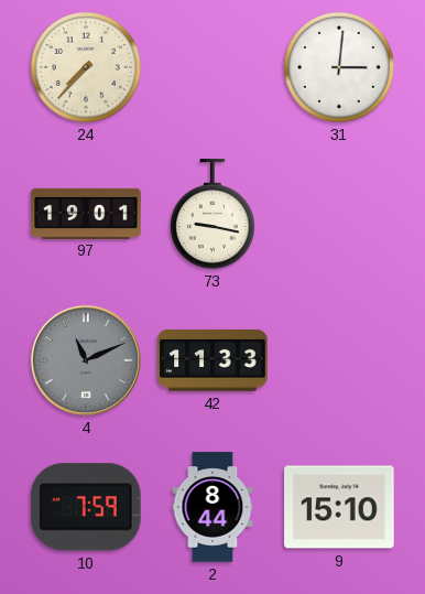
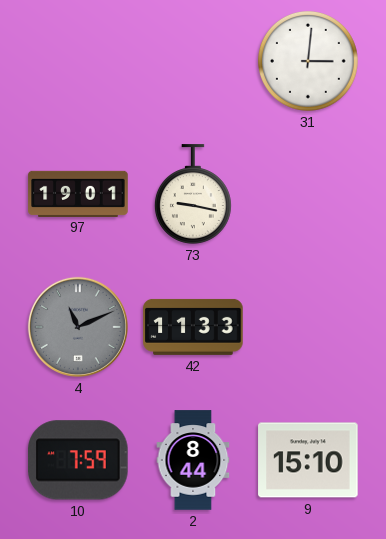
24: 7:37 -> none
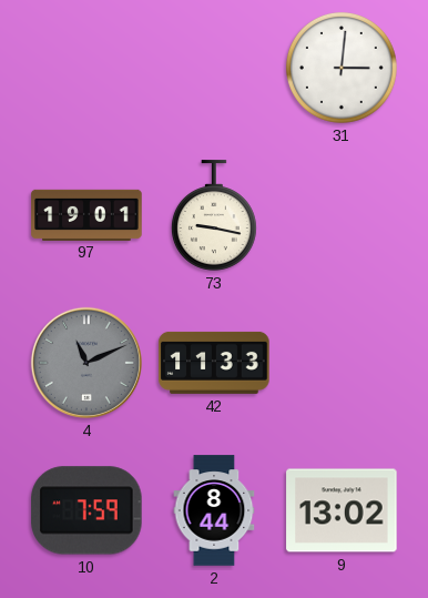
9: 15:10 -> 13:02
